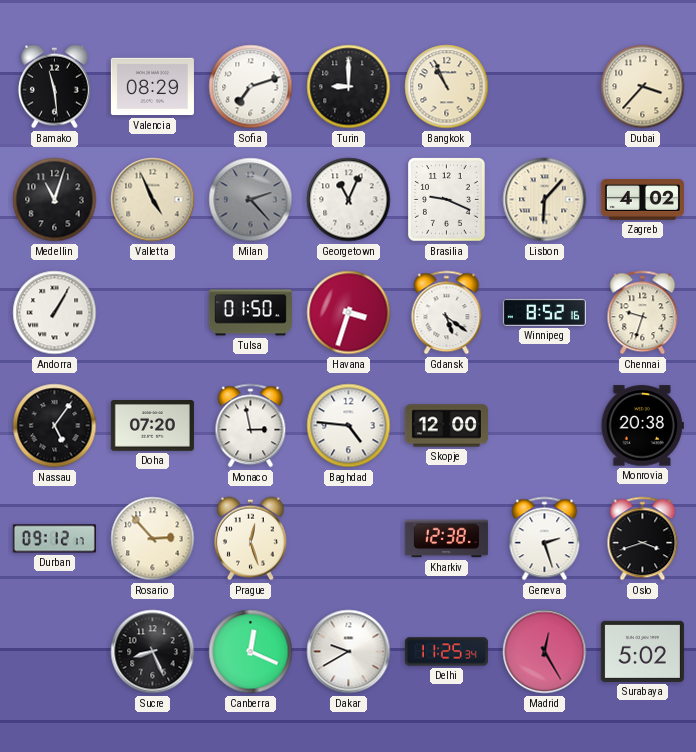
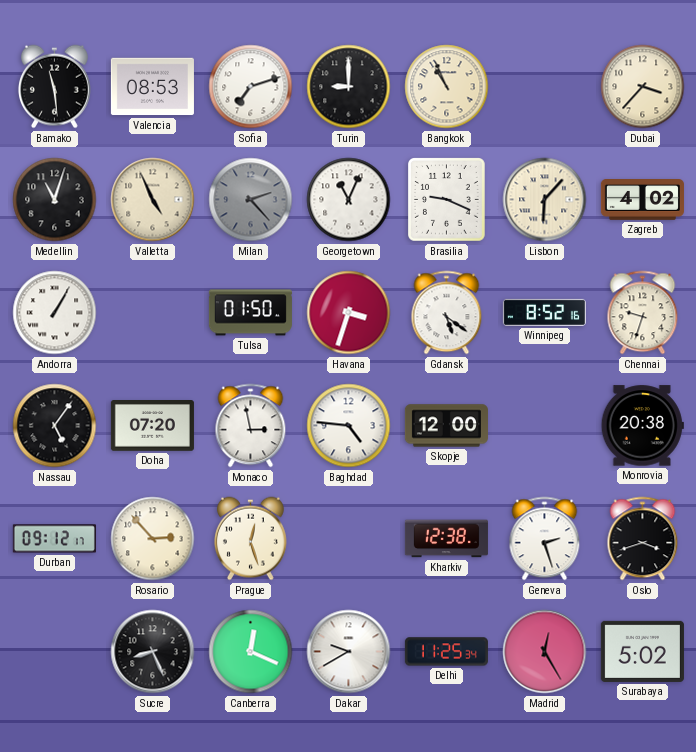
Valencia: 08:29 -> 08:53
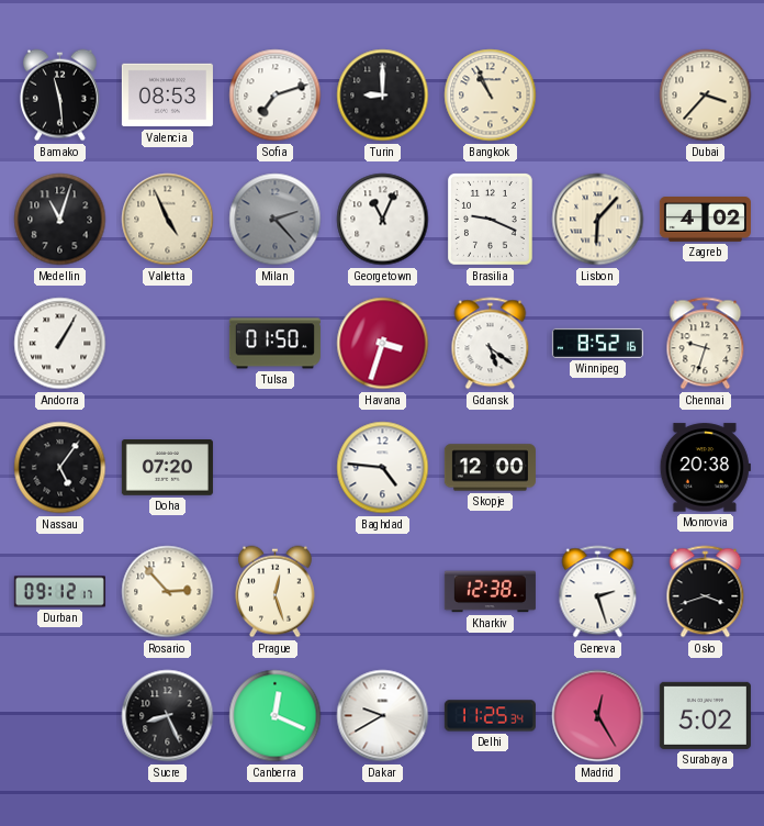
Monaco: 2:58 -> none
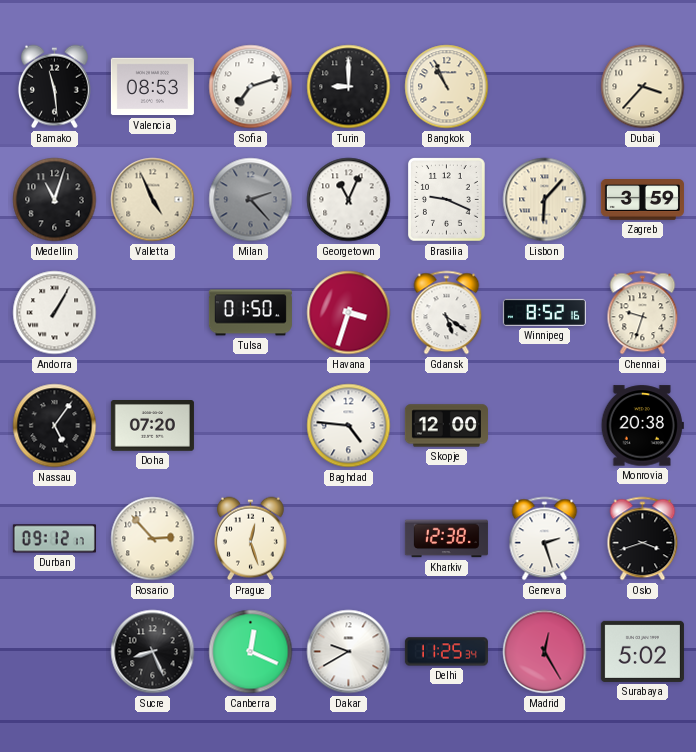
Zagreb: 4:02 -> 3:59
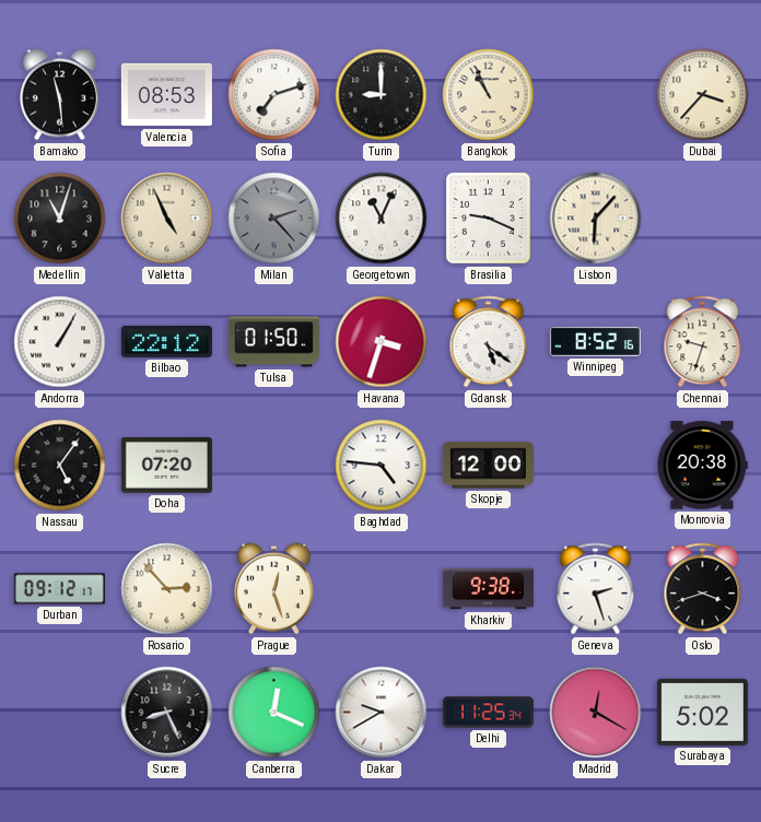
Zagreb: 3:59 -> none
Bilbao: none -> 22:12
Kharkiv: 12:38 -> 9:38
Madrid: 12:25 -> 12:20
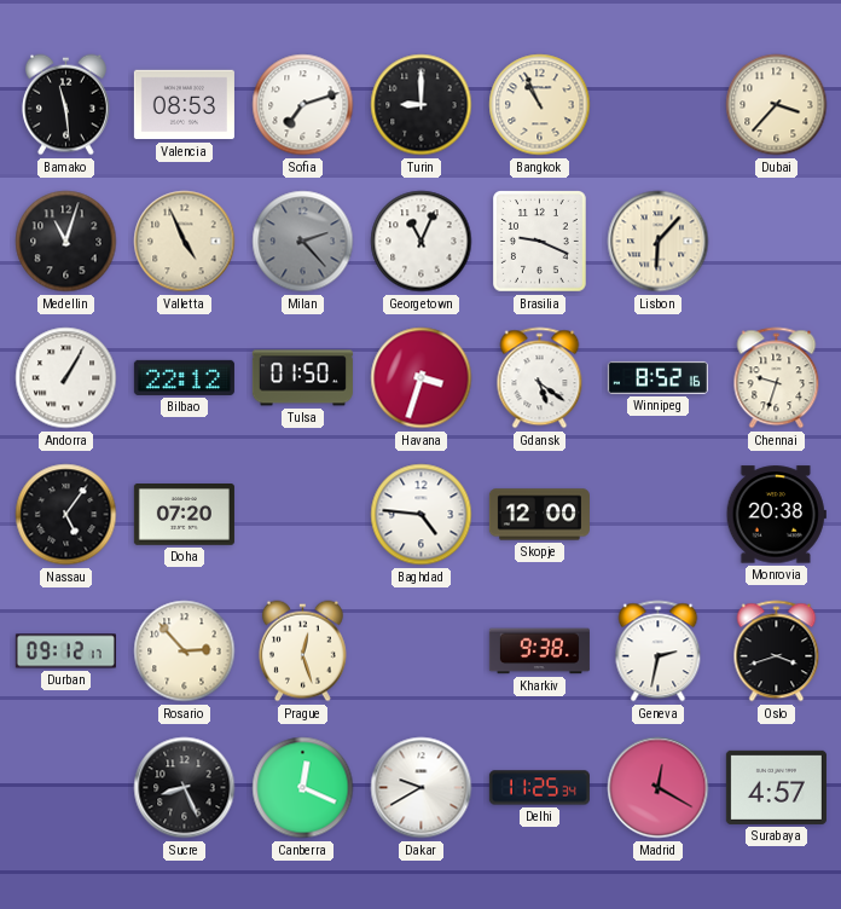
Geneva: 2:27 -> 2:32
Surabaya: 5:02 -> 4:57
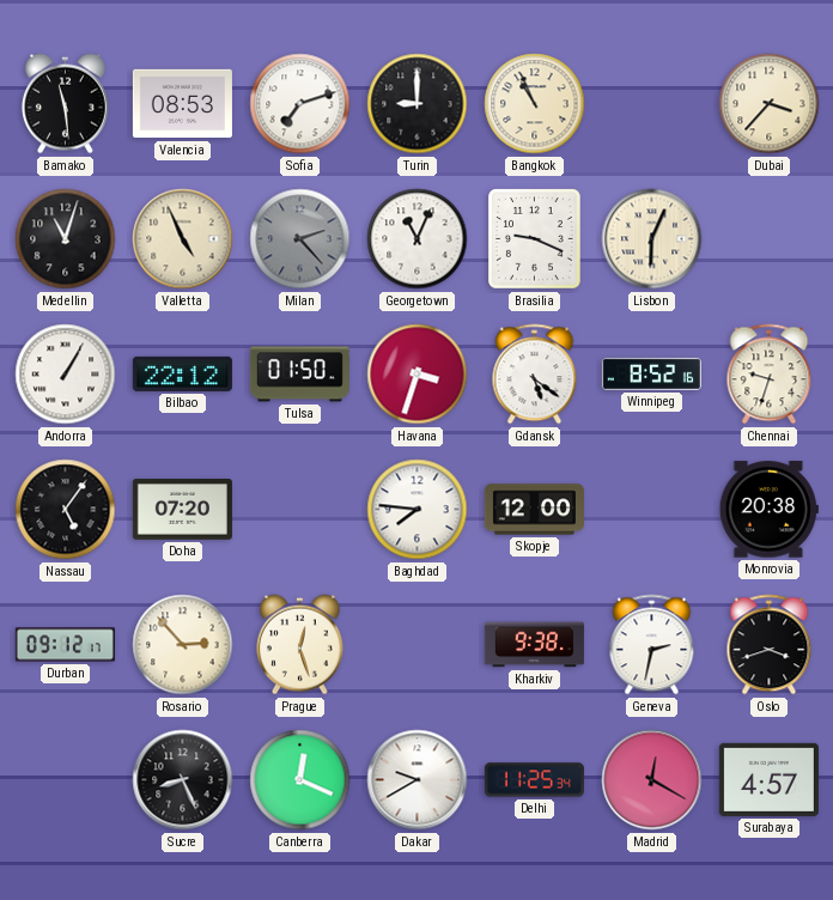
Lisbon: 6:07 -> 6:04
Baghdad: 4:46 -> 7:46
